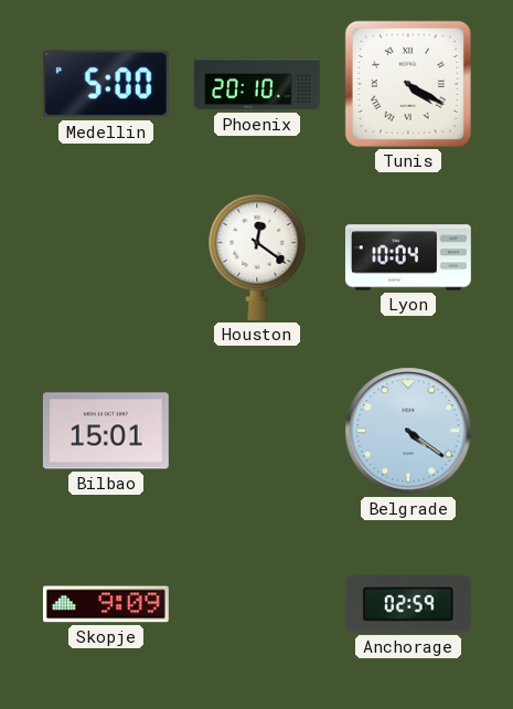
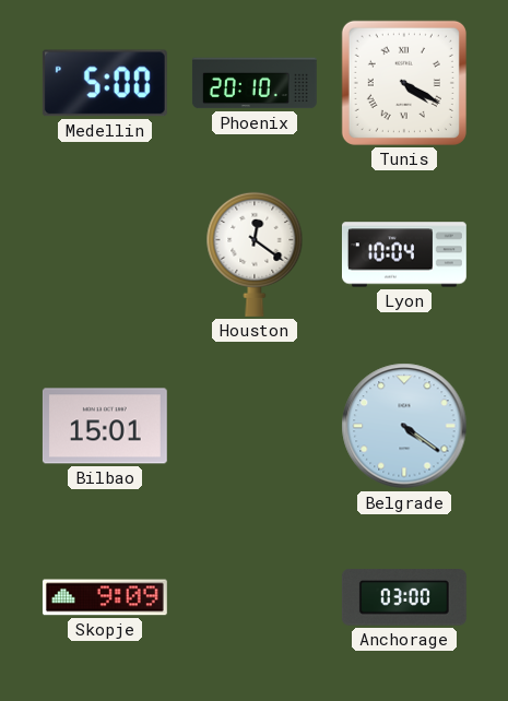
Anchorage: 02:59 -> 03:00
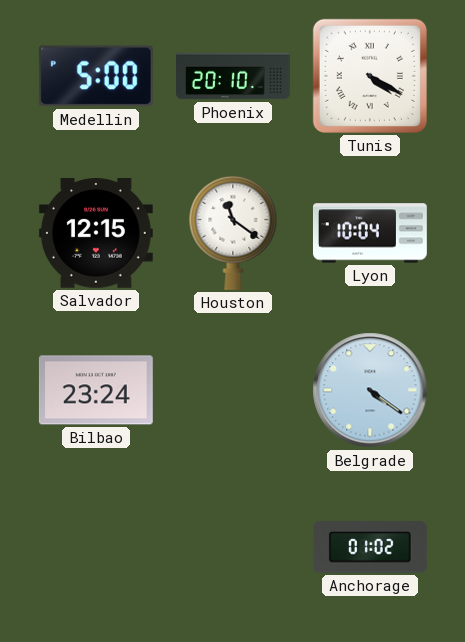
Salvador: none -> 12:15
Houston: 12:21 -> 11:21
Bilbao: 15:01 -> 23:24
Skopje: 9:09 -> none
Anchorage: 03:00 -> 01:02
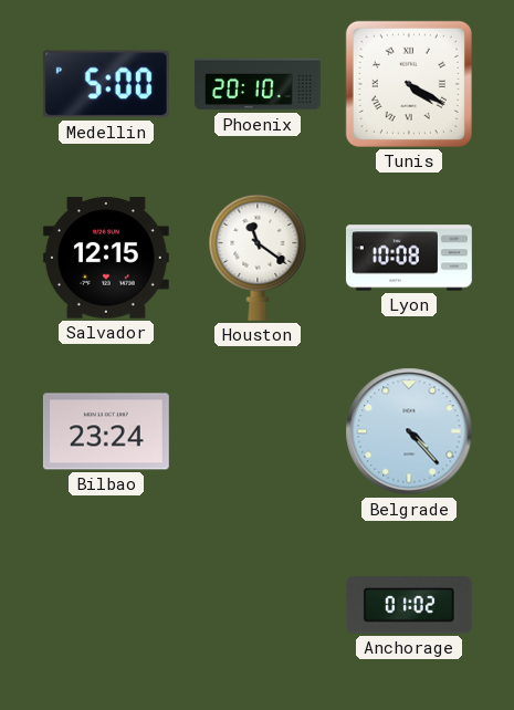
Lyon: 10:04 -> 10:08
Belgrade: 4:21 -> 4:23
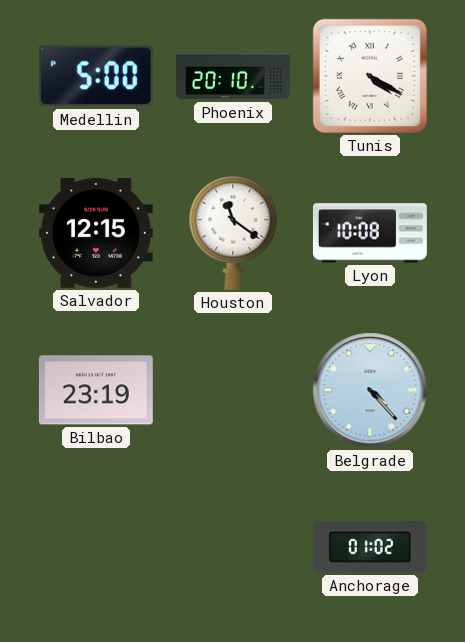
Bilbao: 23:24 -> 23:19
